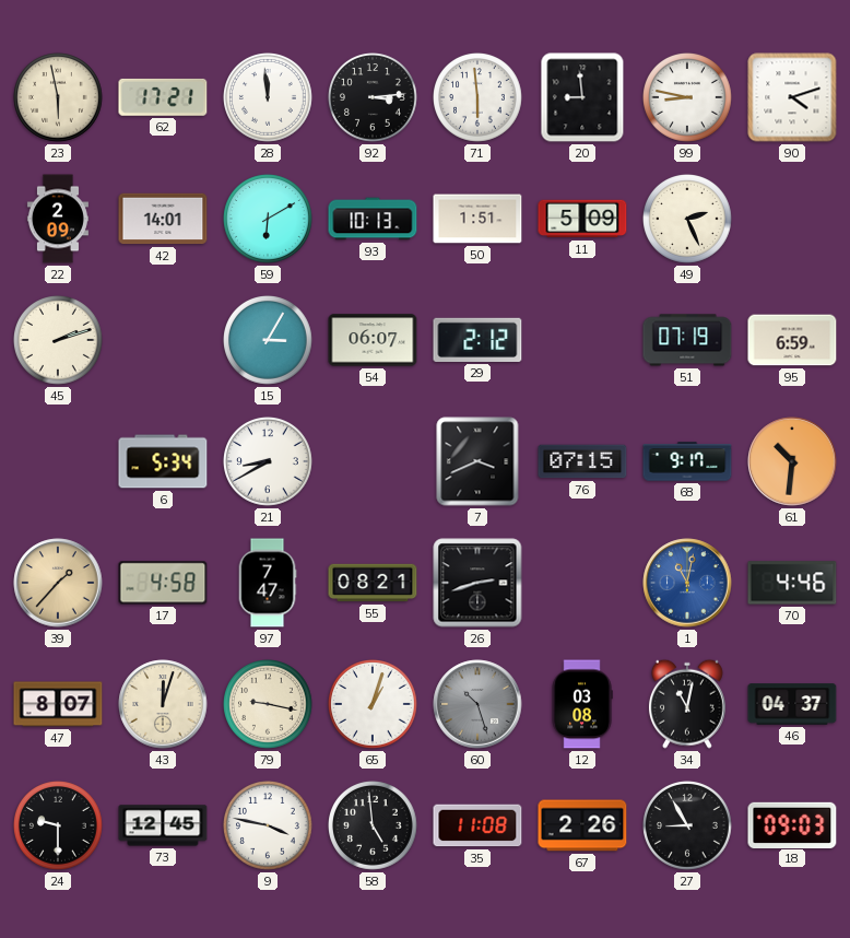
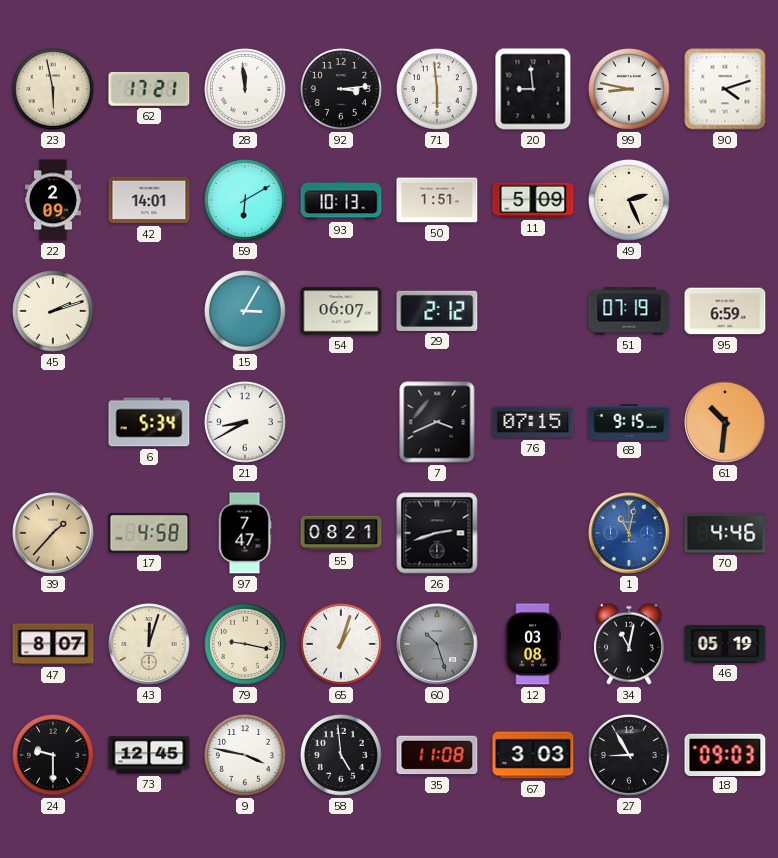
68: 9:17 -> 9:15
46: 04:37 -> 05:19
67: 2:26 -> 3:03
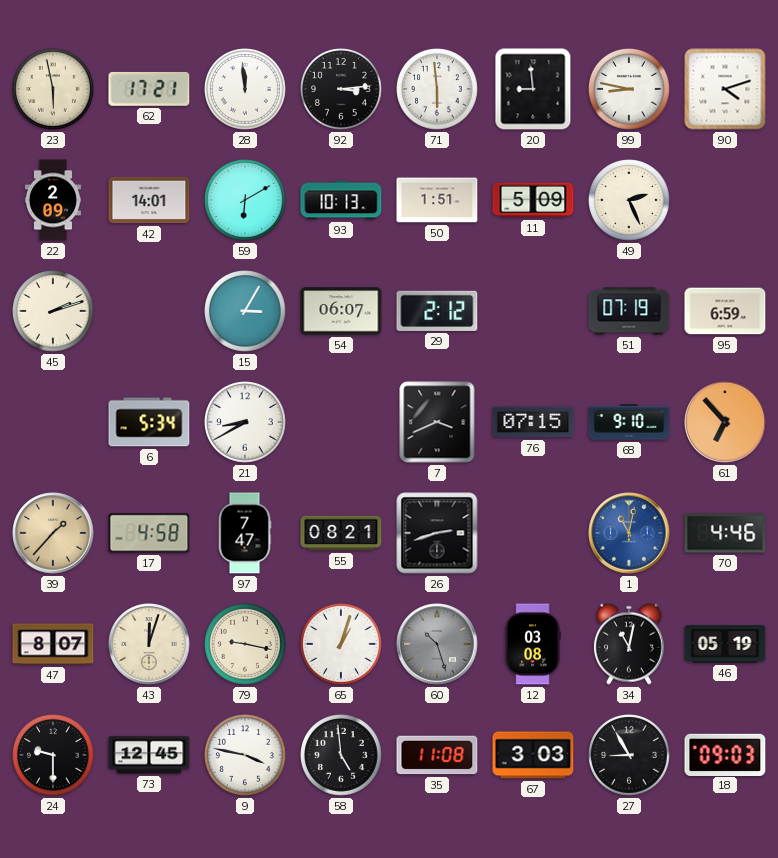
68: 9:15 -> 9:10
61: 10:31 -> 6:53
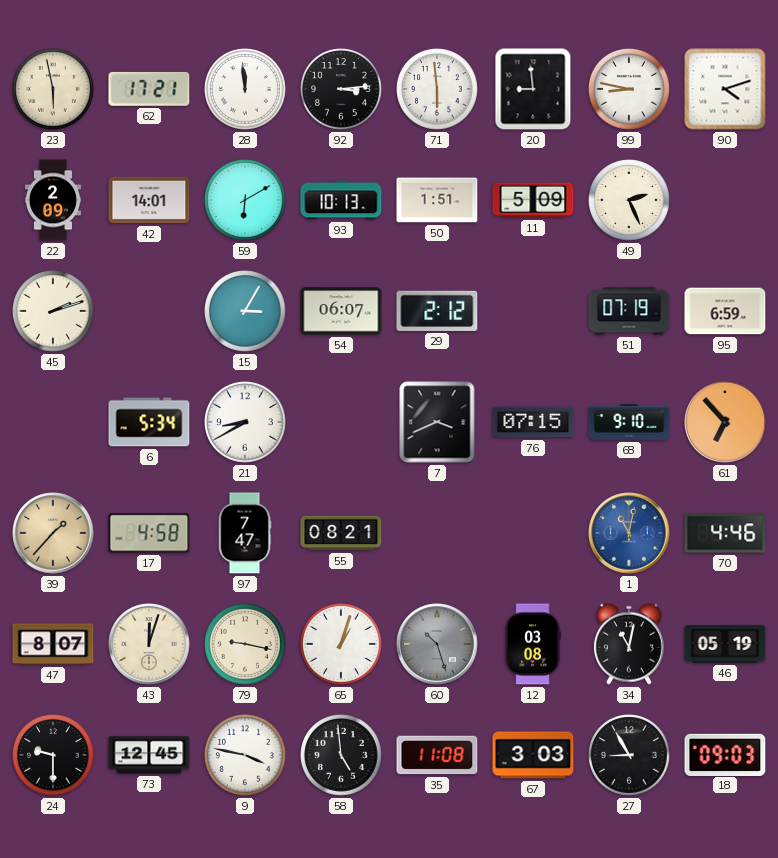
26: 2:42 -> none
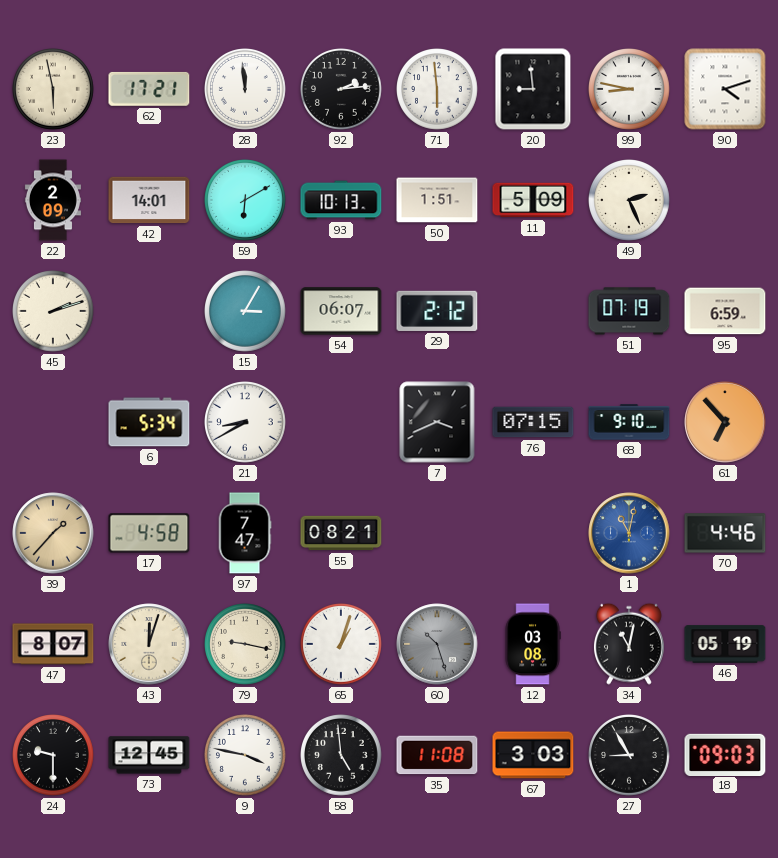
92: 3:14 -> 2:14
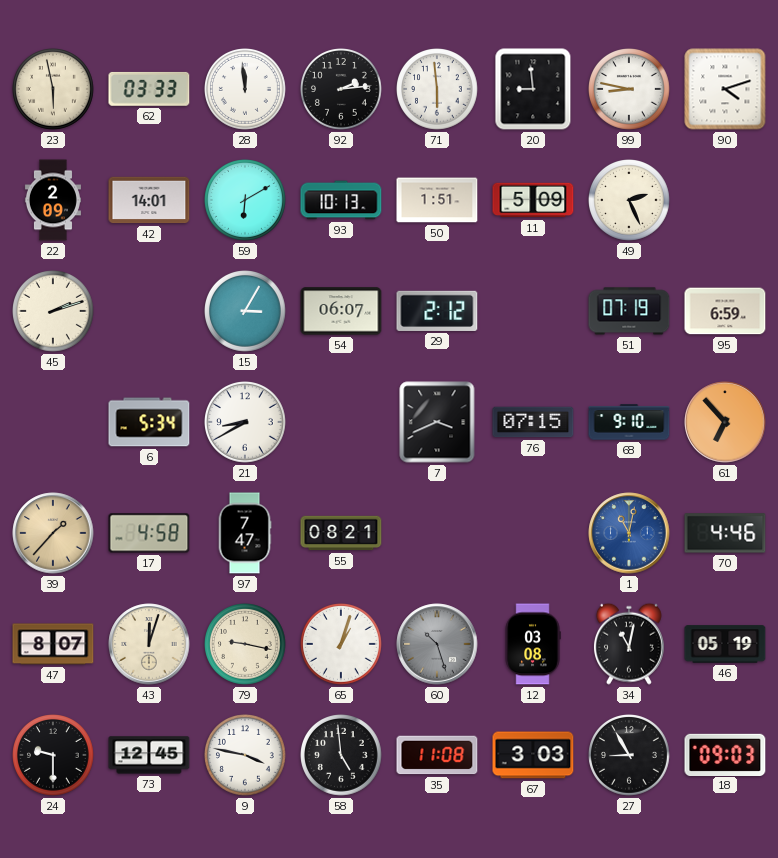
62: 17:21 -> 03:33
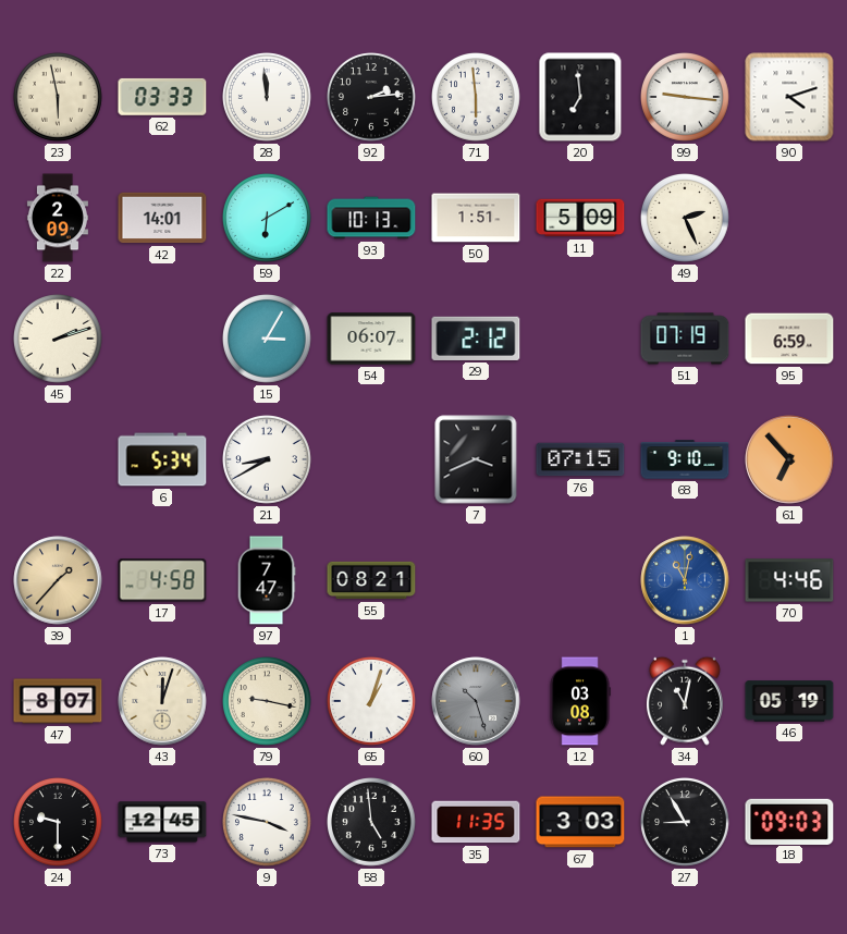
20: 8:59 -> 6:59
99: 8:47 -> 9:16
35: 11:08 -> 11:35
